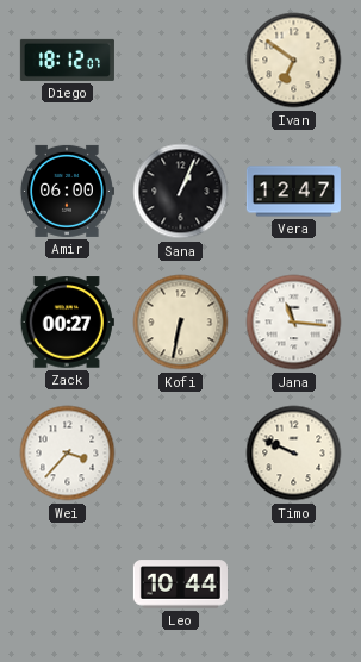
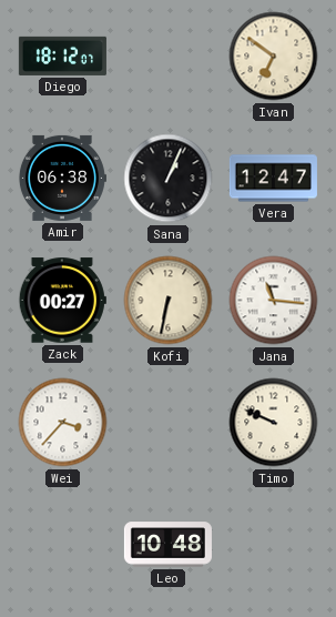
Amir: 06:00 -> 06:38
Leo: 10:44 -> 10:48
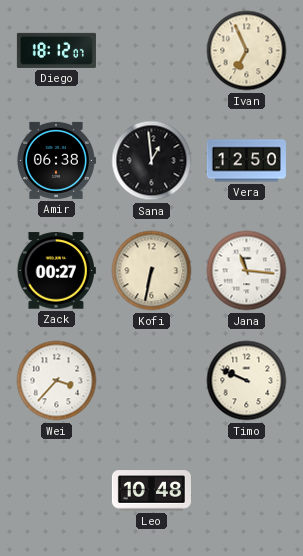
Ivan: 6:51 -> 6:56
Sana: 1:04 -> 12:59
Vera: 12:47 -> 12:50
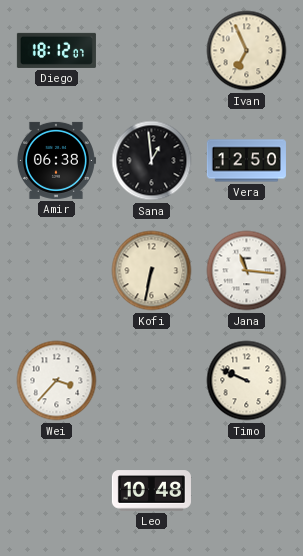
Zack: 00:27 -> none
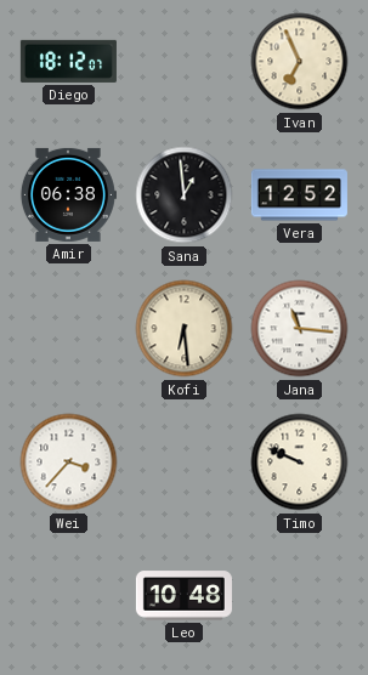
Vera: 12:50 -> 12:52
Kofi: 6:32 -> 6:29
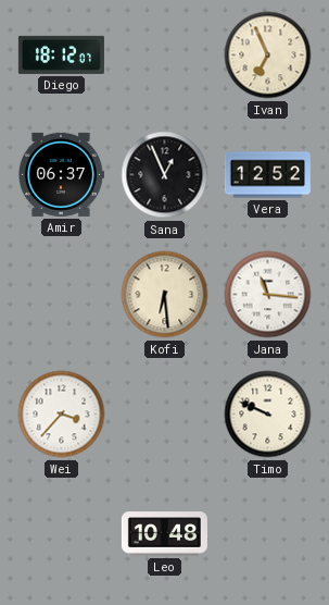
Amir: 06:38 -> 06:37
Sana: 12:59 -> 12:56
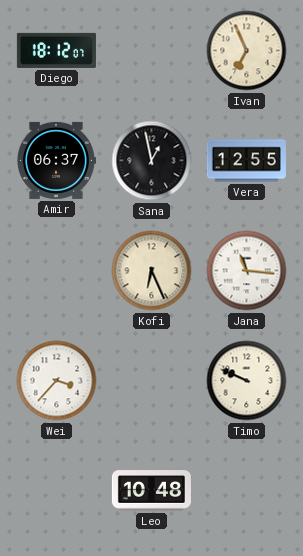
Sana: 12:56 -> 12:58
Vera: 12:52 -> 12:55
Kofi: 6:29 -> 6:26
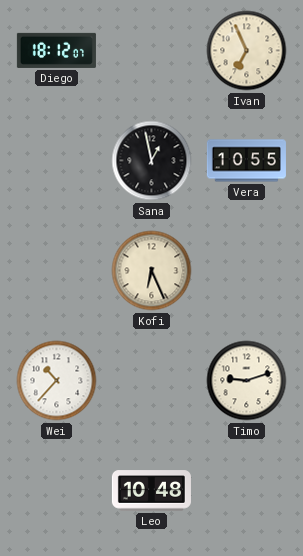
Amir: 06:37 -> none
Vera: 12:55 -> 10:55
Jana: 11:16 -> none
Wei: 3:37 -> 10:37
Timo: 9:49 -> 9:12
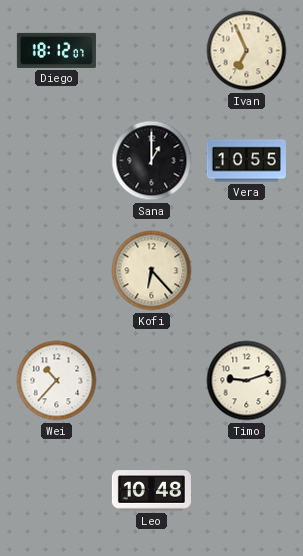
Sana: 12:58 -> 1:00
Kofi: 6:26 -> 6:23
